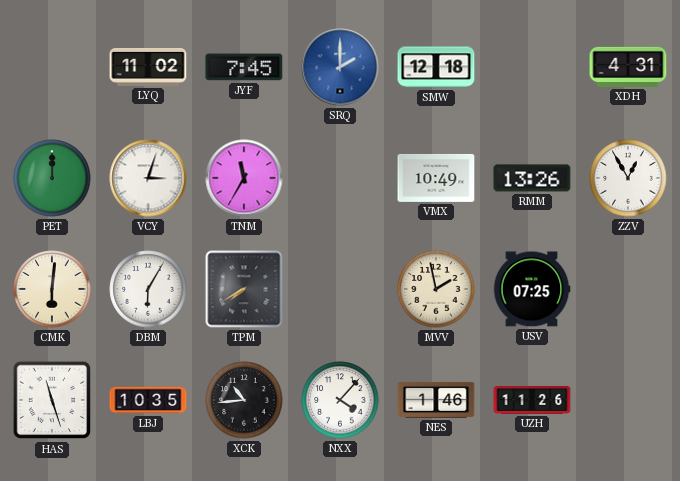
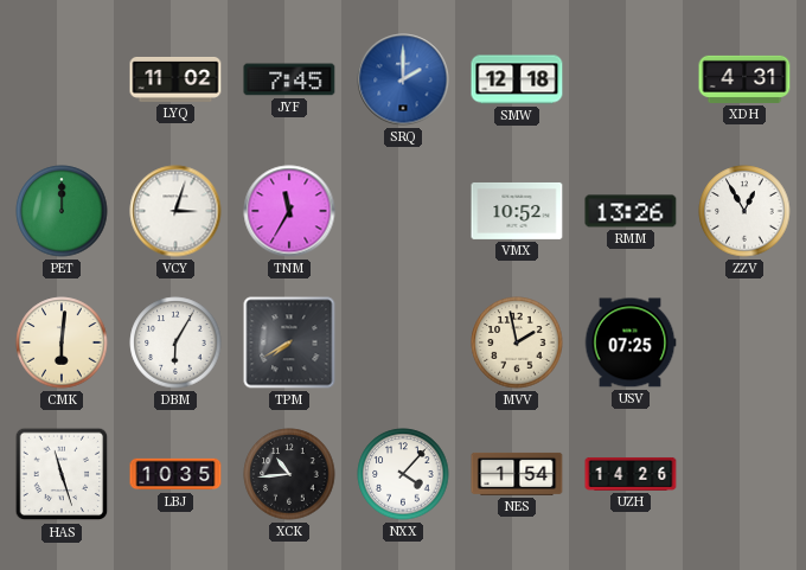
VMX: 10:49 -> 10:52
NES: 1:46 -> 1:54
UZH: 11:26 -> 14:26
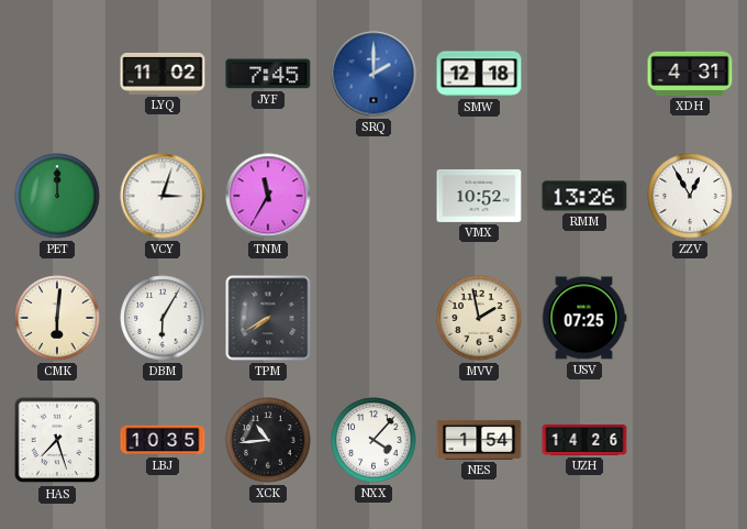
HAS: 11:27 -> 7:27
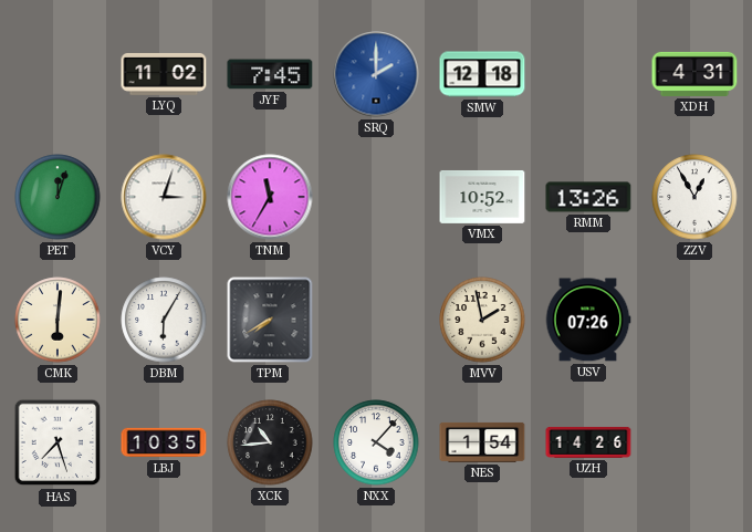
PET: 12:00 -> 12:03
USV: 07:25 -> 07:26
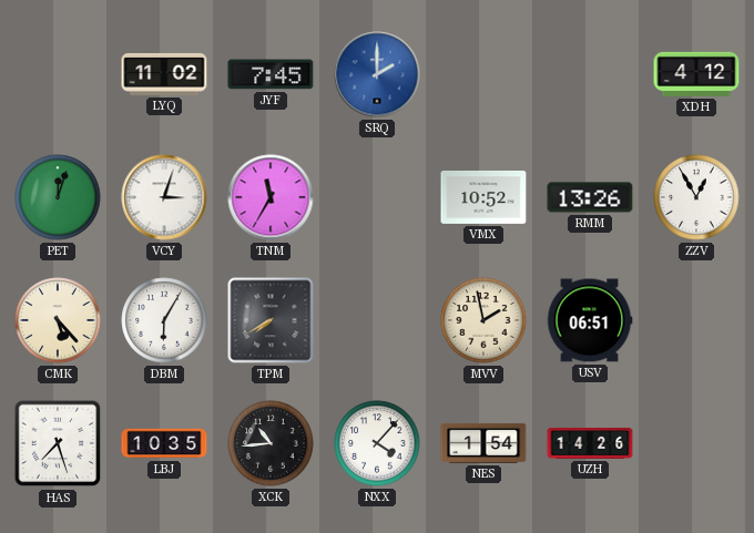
SMW: 12:18 -> none
XDH: 4:31 -> 4:12
CMK: 6:01 -> 5:23
USV: 07:26 -> 06:51
